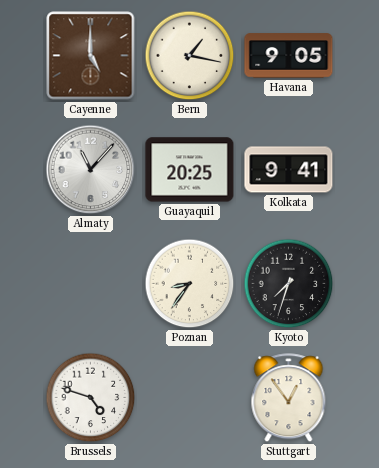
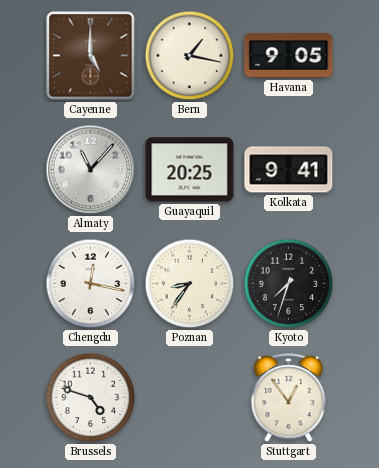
Chengdu: none -> 12:17
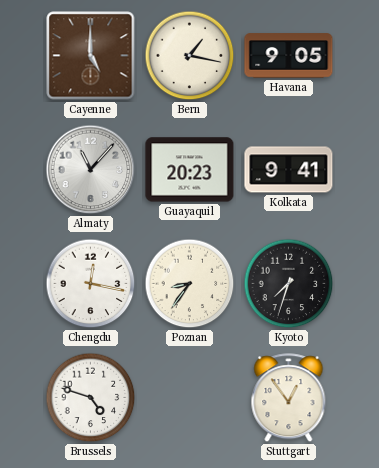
Guayaquil: 20:25 -> 20:23
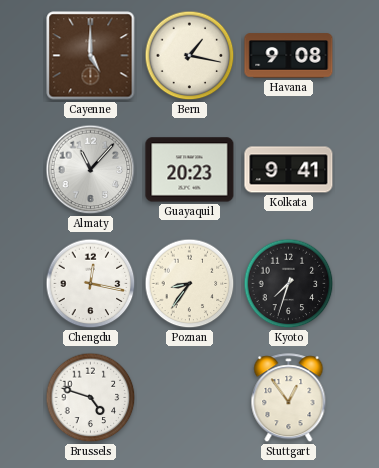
Havana: 9:05 -> 9:08
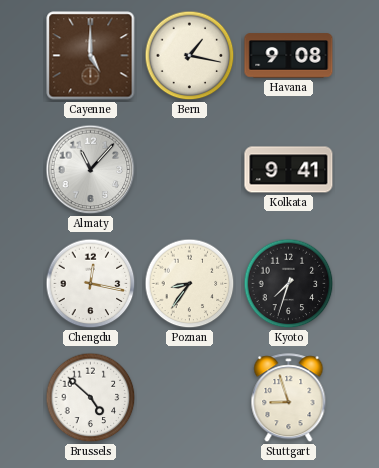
Guayaquil: 20:23 -> none
Brussels: 4:48 -> 4:52
Stuttgart: 12:54 -> 8:57
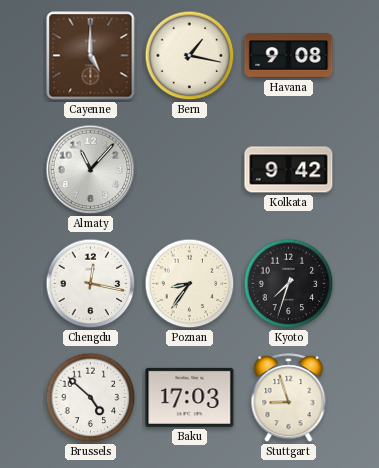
Kolkata: 9:41 -> 9:42
Baku: none -> 17:03
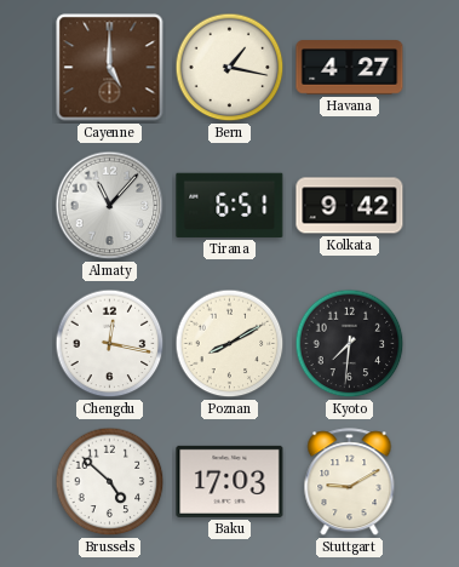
Havana: 9:08 -> 4:27
Tirana: none -> 6:51
Poznan: 8:36 -> 8:10
Kyoto: 7:33 -> 7:31
Stuttgart: 8:57 -> 9:10
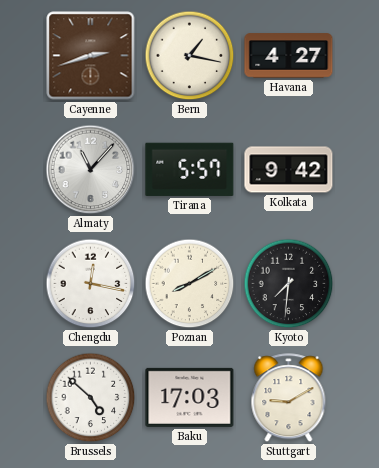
Cayenne: 5:00 -> 2:42
Tirana: 6:51 -> 5:57
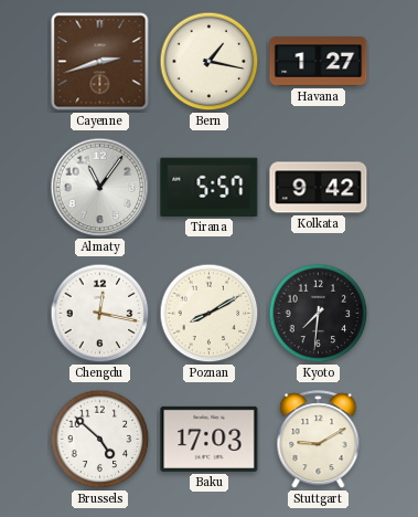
Havana: 4:27 -> 1:27
Almaty: 11:07 -> 11:06
